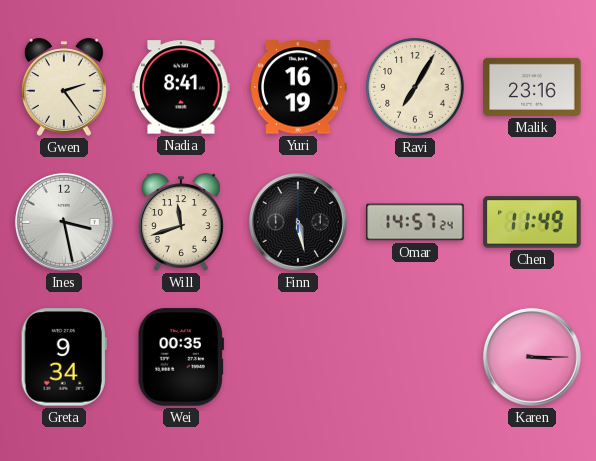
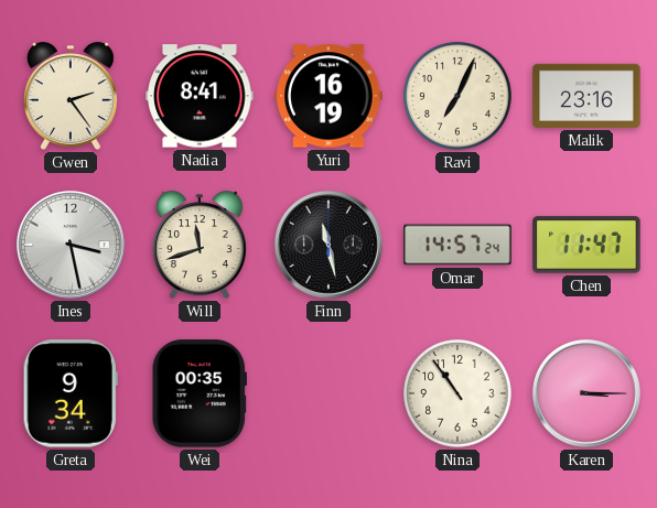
Ravi: 7:05 -> 7:04
Finn: 5:28 -> 11:28
Chen: 11:49 -> 11:47
Nina: none -> 10:54
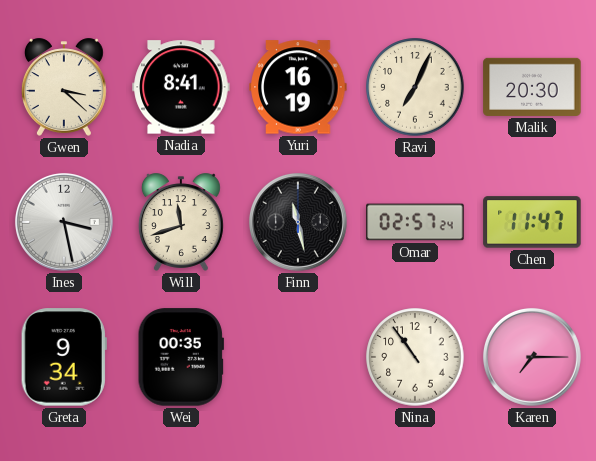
Gwen: 2:24 -> 3:22
Malik: 23:16 -> 20:30
Omar: 14:57 -> 02:57
Karen: 3:15 -> 7:15
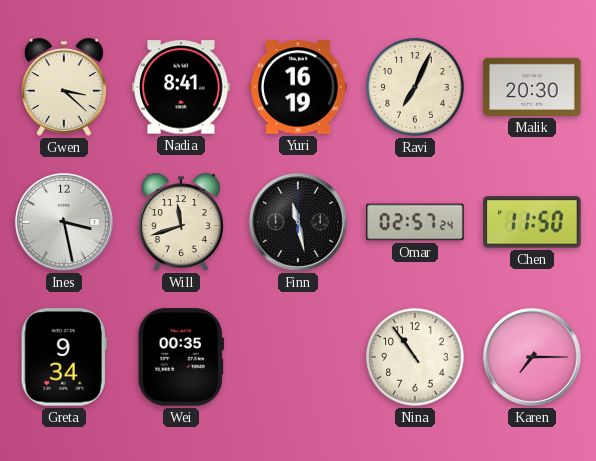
Chen: 11:47 -> 11:50
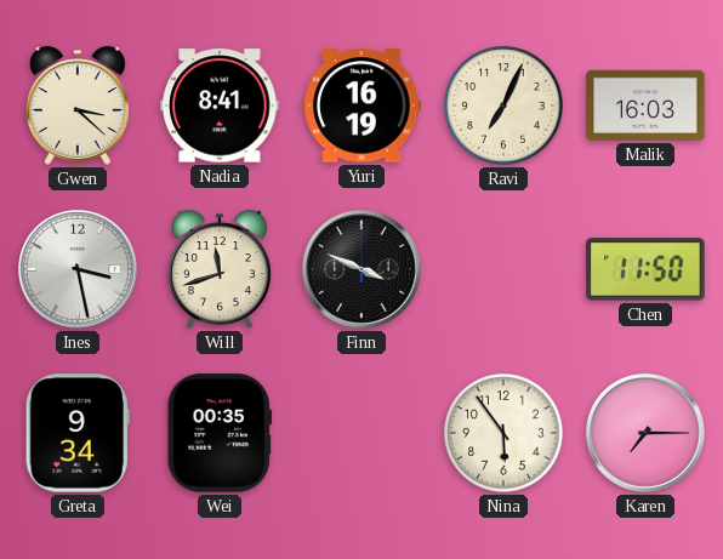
Malik: 20:30 -> 16:03
Finn: 11:28 -> 3:49
Omar: 02:57 -> none
Nina: 10:54 -> 5:54
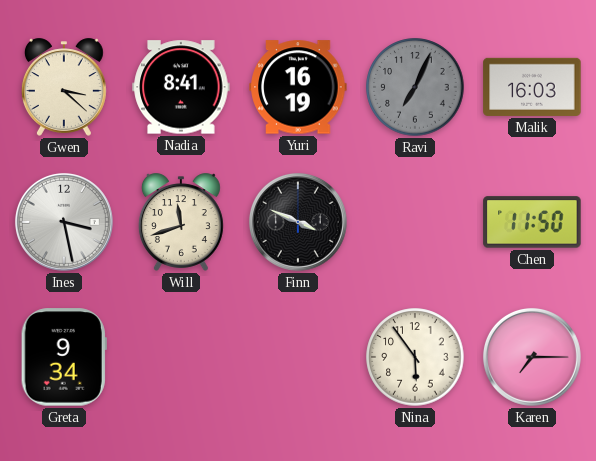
Ravi dial: cream -> grey
Wei: 00:35 -> none
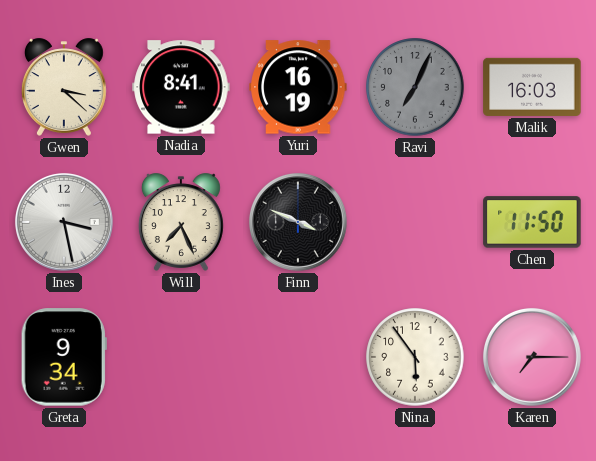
Will: 11:42 -> 7:26
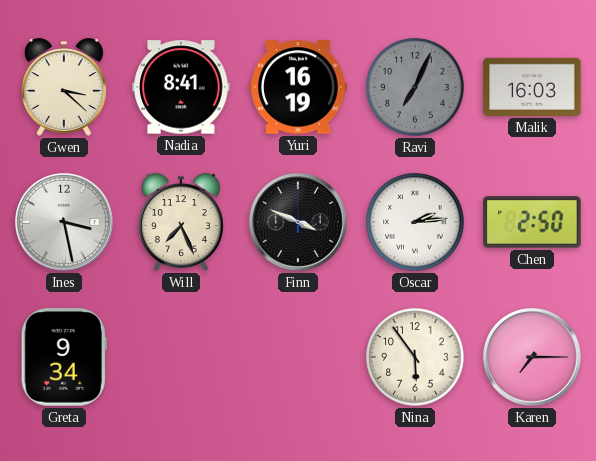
Oscar: none -> 2:14
Chen: 11:50 -> 2:50
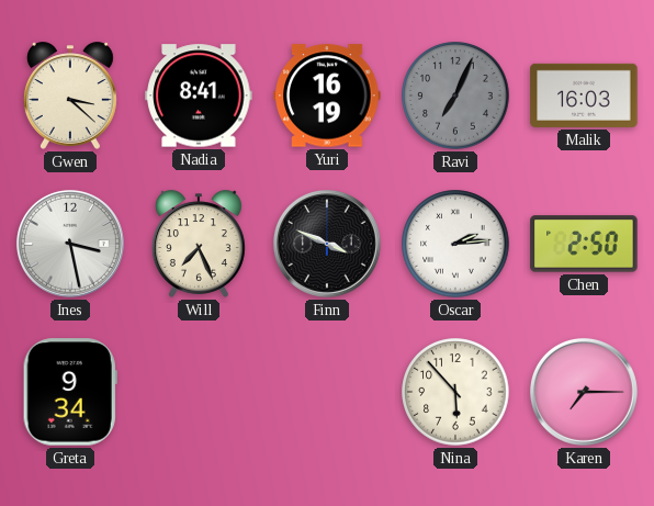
Nina: 5:54 -> 5:53
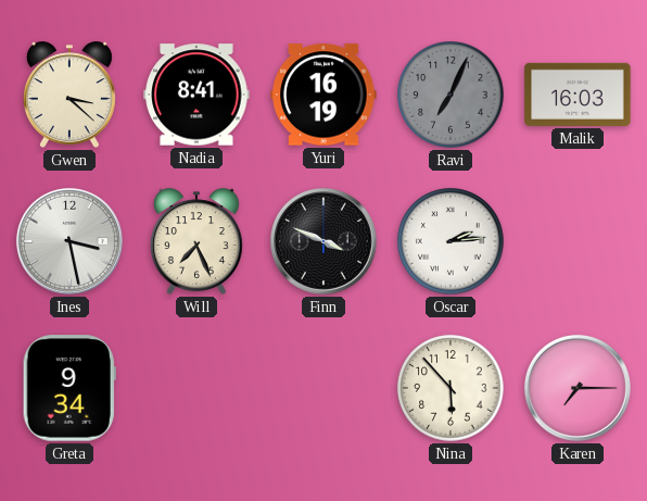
Chen: 2:50 -> none
